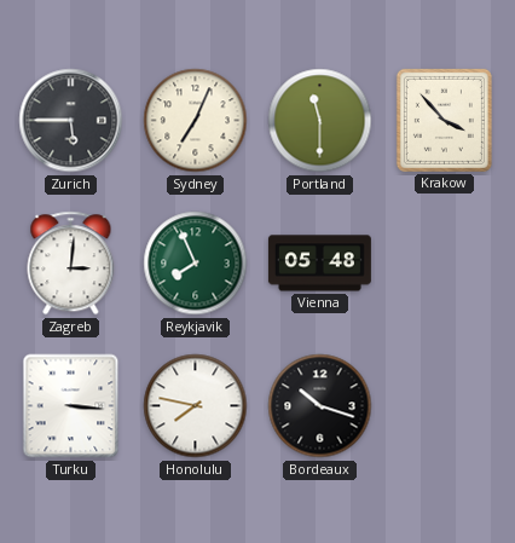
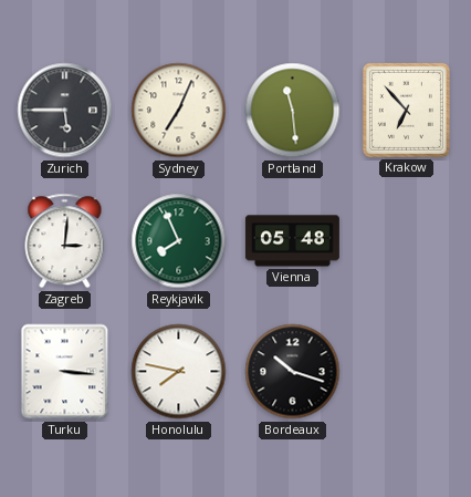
Portland: 11:30 -> 11:29
Krakow: 3:53 -> 6:53
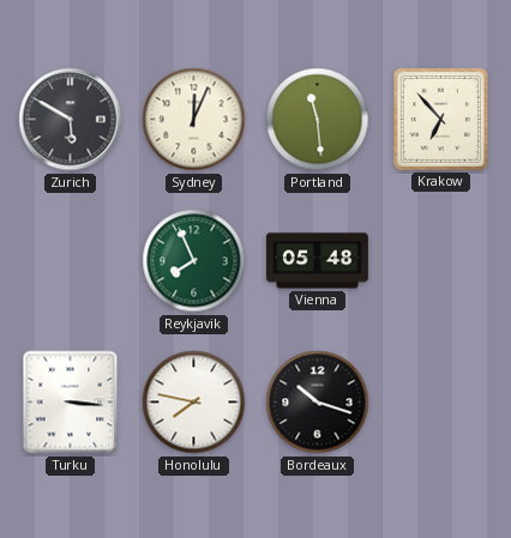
Zurich: 5:45 -> 5:50
Sydney: 7:04 -> 12:04
Zagreb: 3:01 -> none
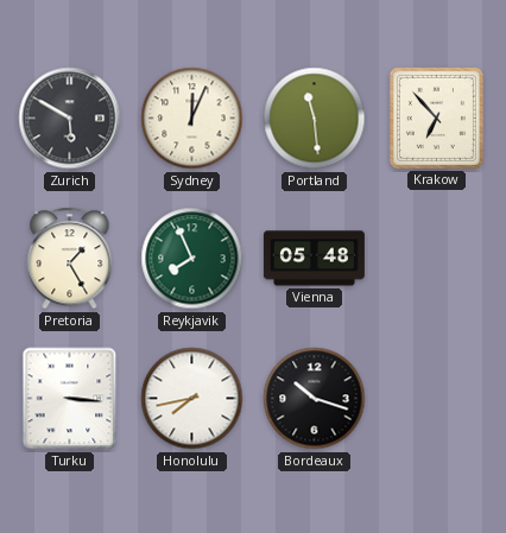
Pretoria: none -> 1:25
Honolulu: 7:47 -> 7:43
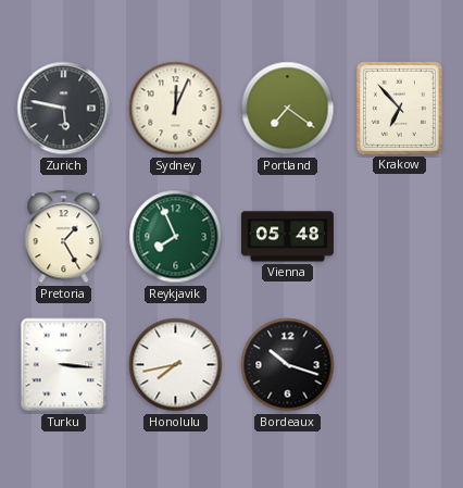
Zurich: 5:50 -> 5:47
Portland: 11:29 -> 7:21
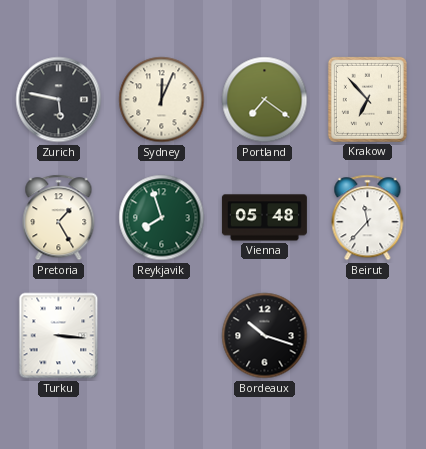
Reykjavik: 7:56 -> 7:57
Beirut: none -> 11:37
Honolulu: 7:43 -> none
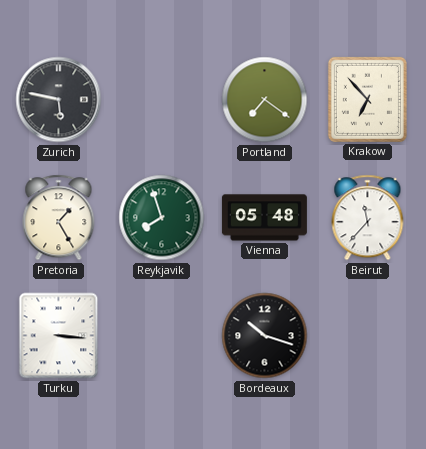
Sydney: 12:04 -> none
